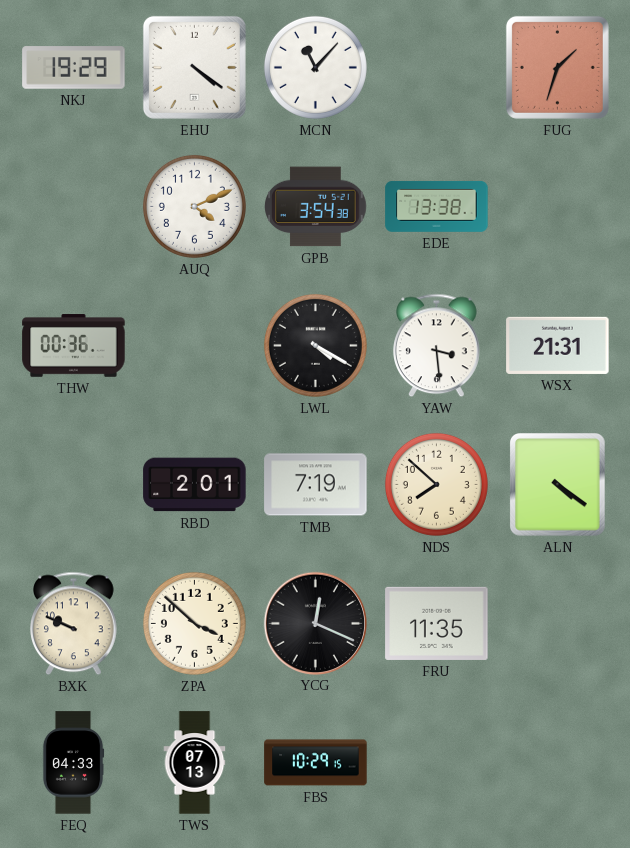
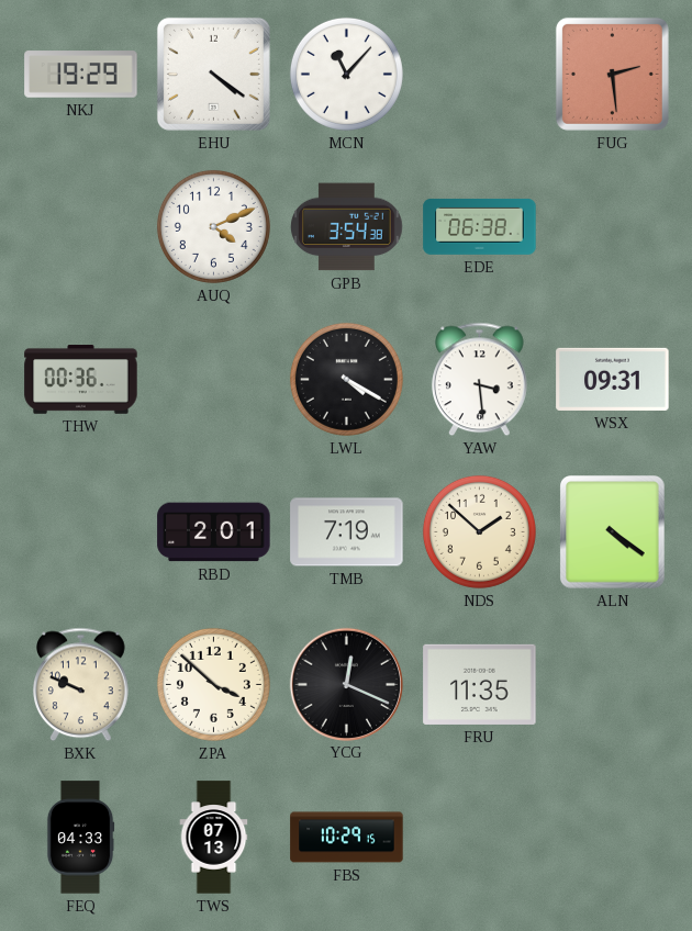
FUG: 1:33 -> 2:29
EDE: 13:38 -> 06:38
WSX: 21:31 -> 09:31
NDS: 7:52 -> 1:52
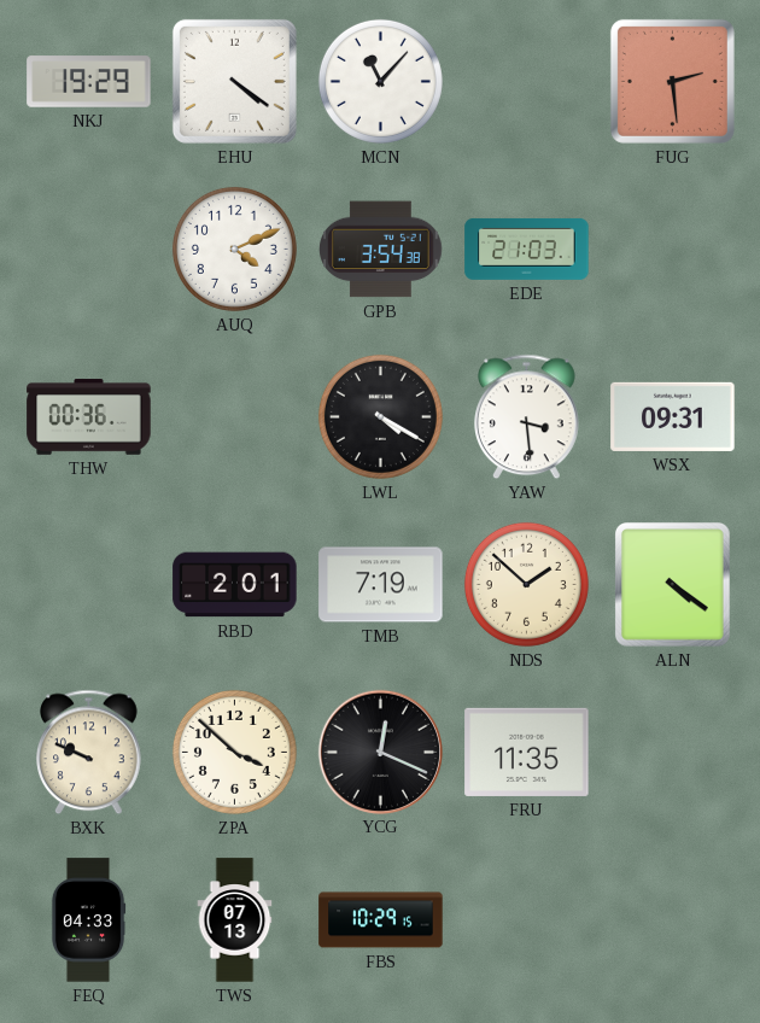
EDE: 06:38 -> 21:03
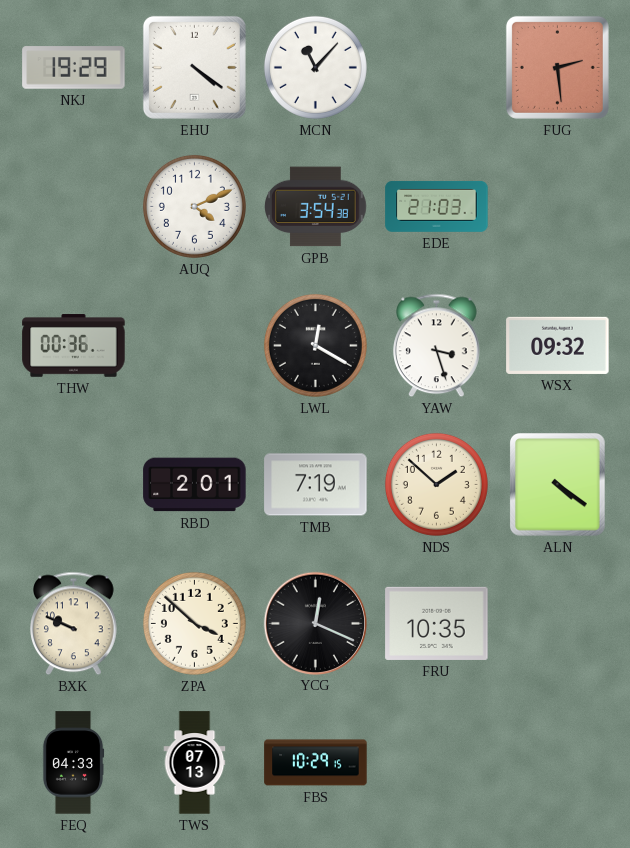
LWL: 4:20 -> 12:20
YAW: 3:29 -> 3:27
WSX: 09:31 -> 09:32
FRU: 11:35 -> 10:35
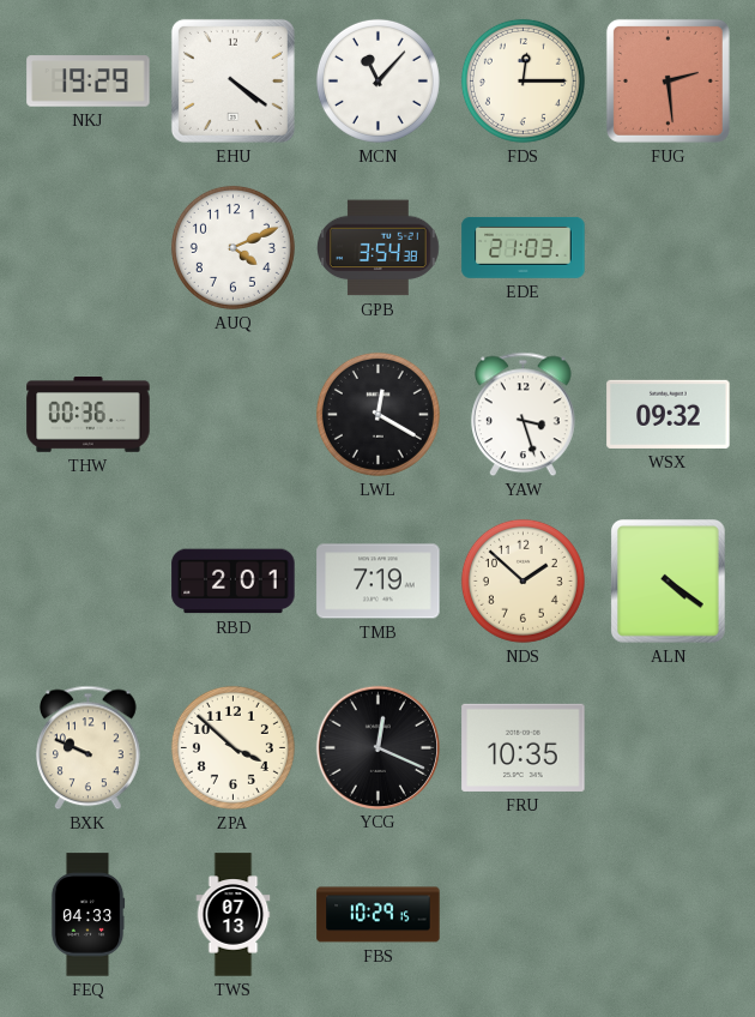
FDS: none -> 12:15
